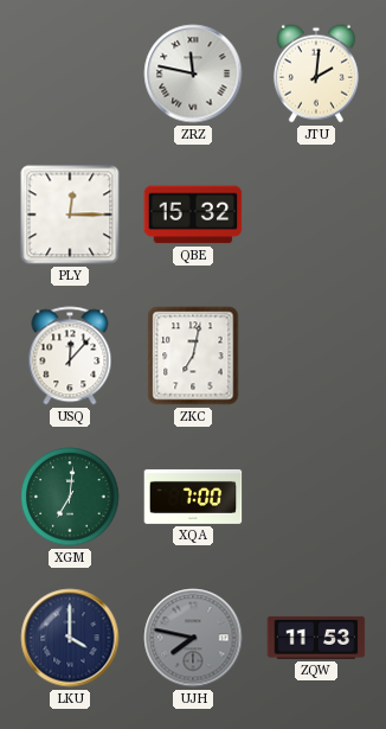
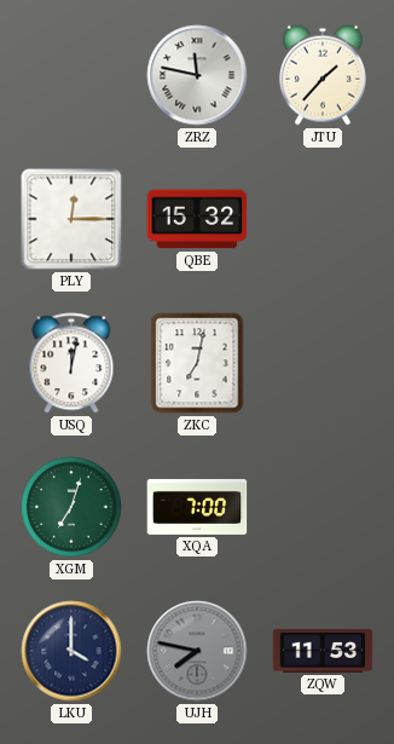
JTU: 2:01 -> 1:37
USQ: 12:07 -> 12:02
XGM: 7:01 -> 7:03
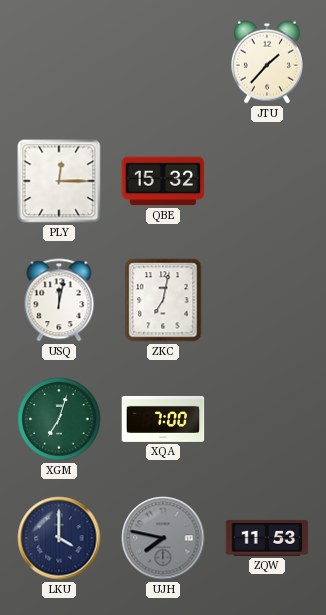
ZRZ: 11:47 -> none
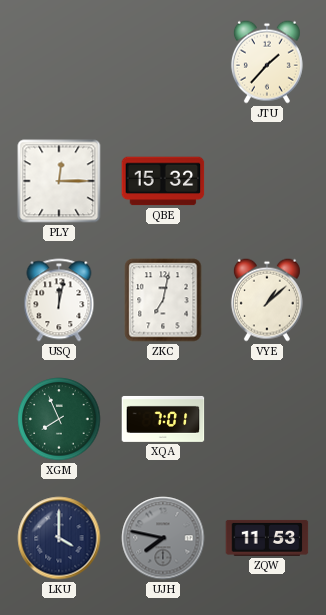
VYE: none -> 1:08
XGM: 7:03 -> 7:56
XQA: 7:00 -> 7:01
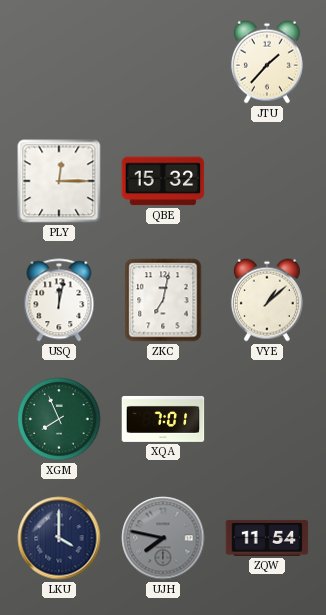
ZQW: 11:53 -> 11:54
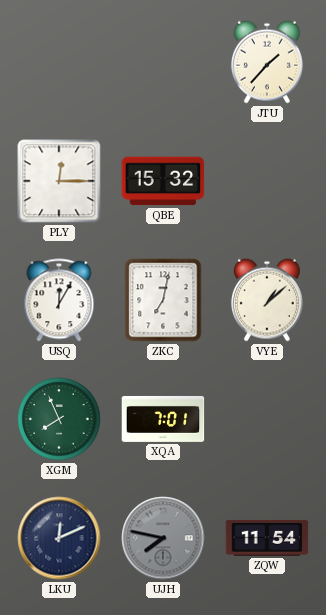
USQ: 12:02 -> 12:05
LKU: 4:00 -> 12:11
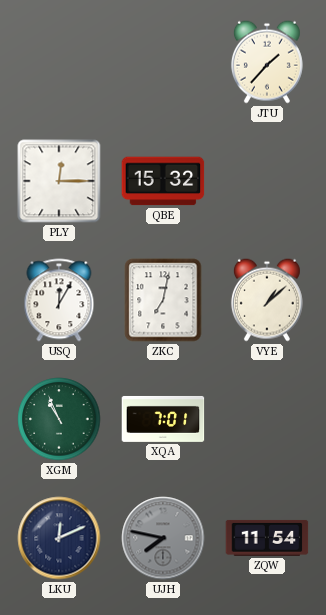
XGM: 7:56 -> 10:56
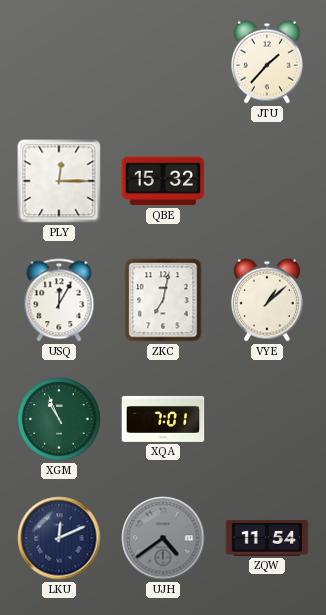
UJH: 7:47 -> 4:39
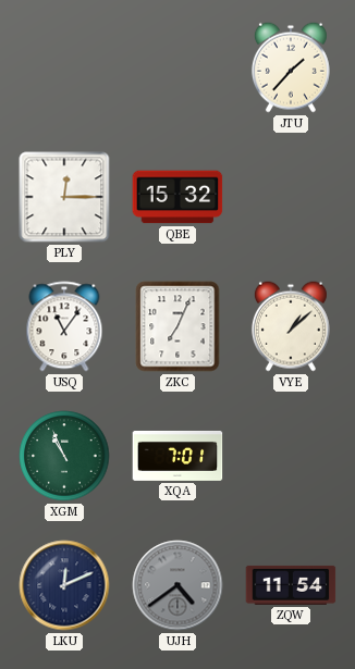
USQ: 12:05 -> 11:06
ZKC: 7:02 -> 7:04
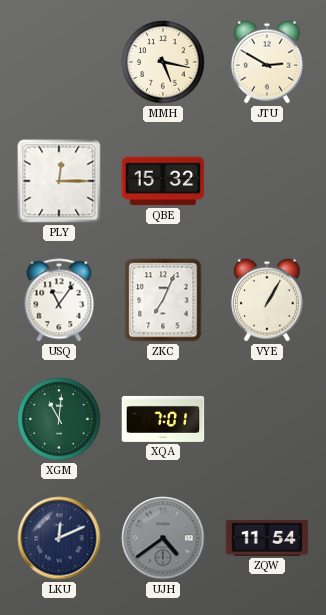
MMH: none -> 5:17
JTU: 1:37 -> 2:50
VYE: 1:08 -> 1:05
XGM: 10:56 -> 11:01
